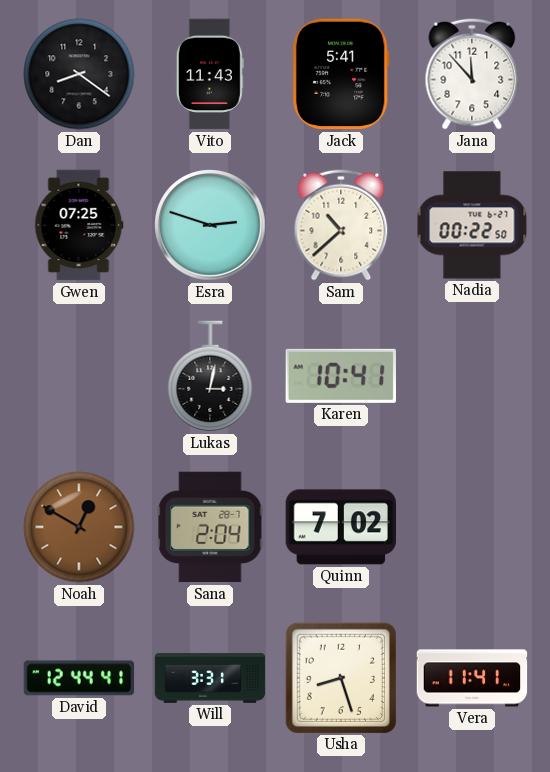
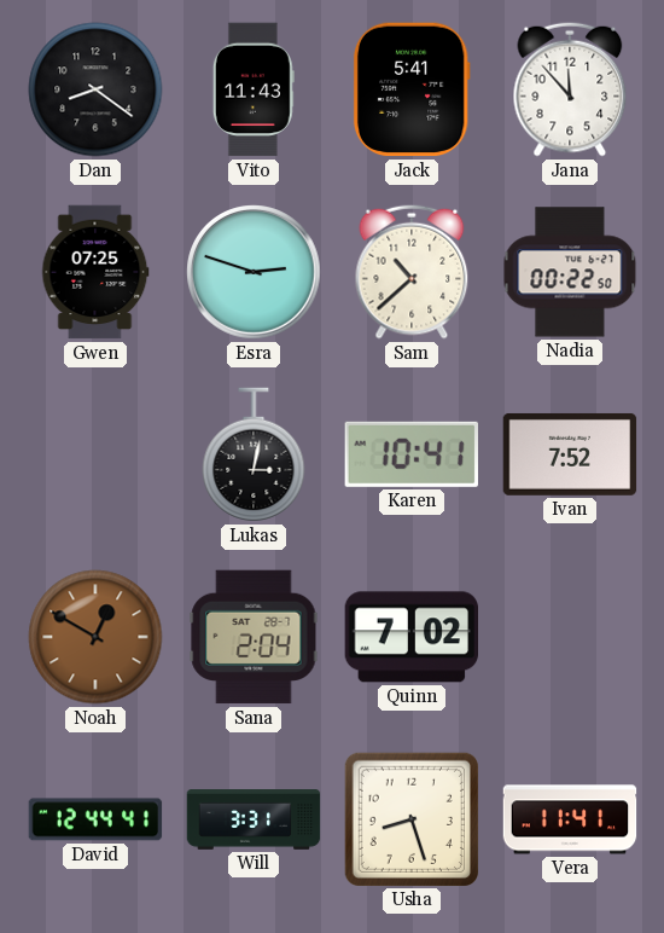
Ivan: none -> 7:52
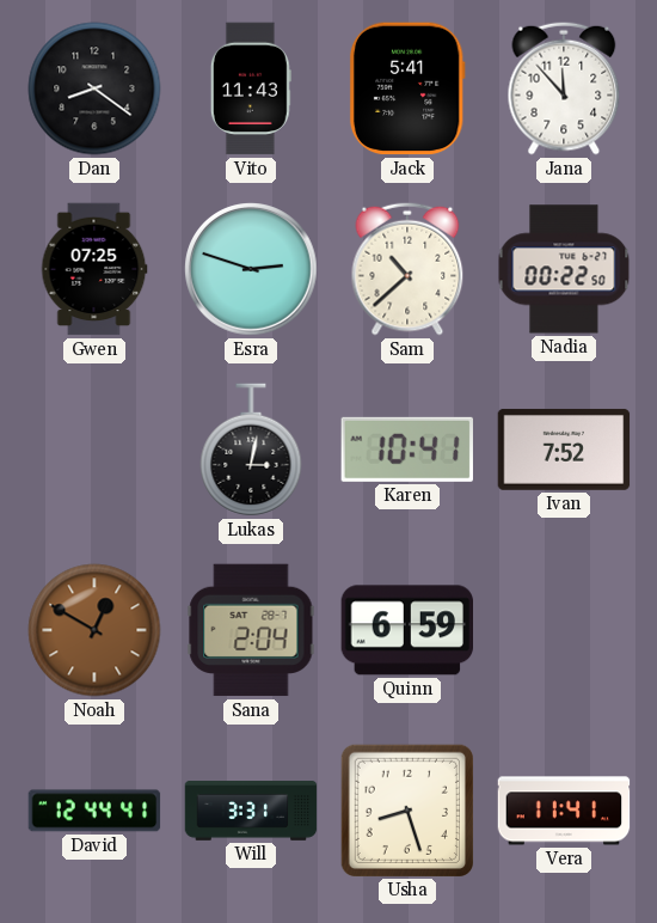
Quinn: 7:02 -> 6:59
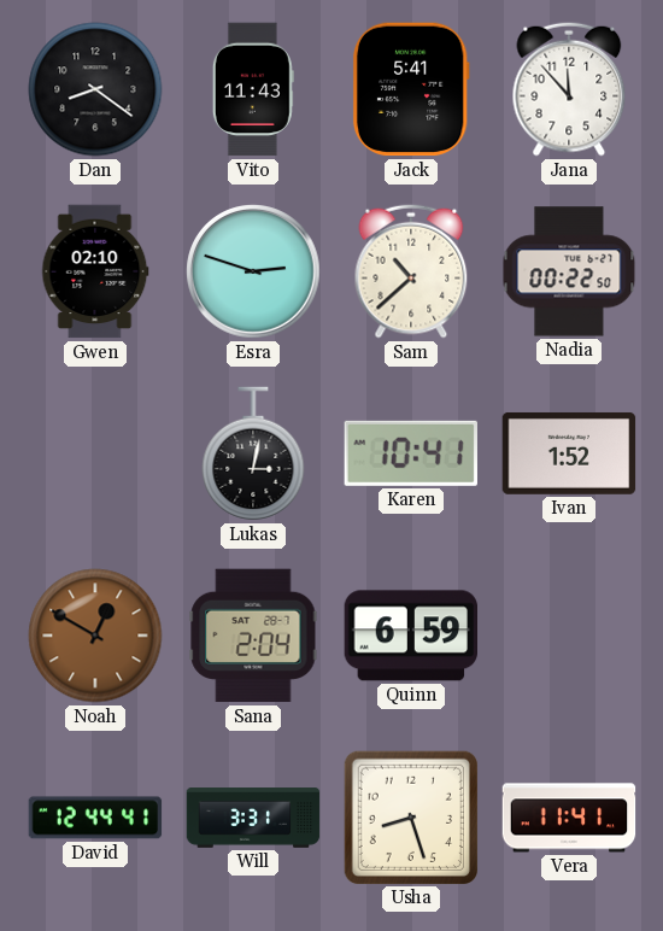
Gwen: 07:25 -> 02:10
Ivan: 7:52 -> 1:52
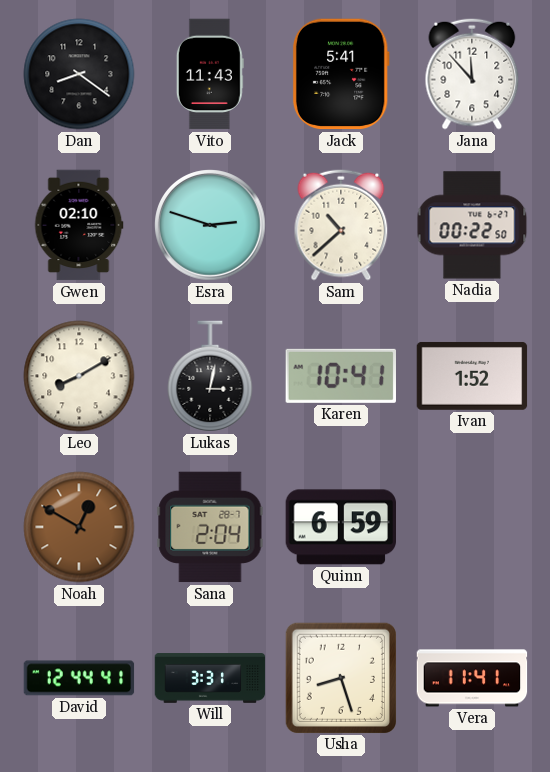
Leo: none -> 8:10
